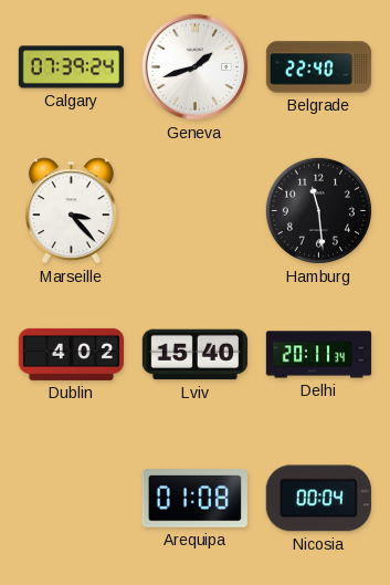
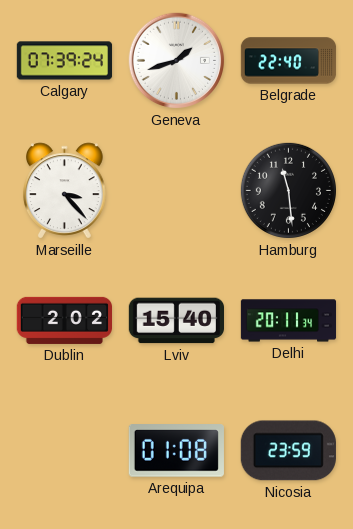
Dublin: 4:02 -> 2:02
Nicosia: 00:04 -> 23:59
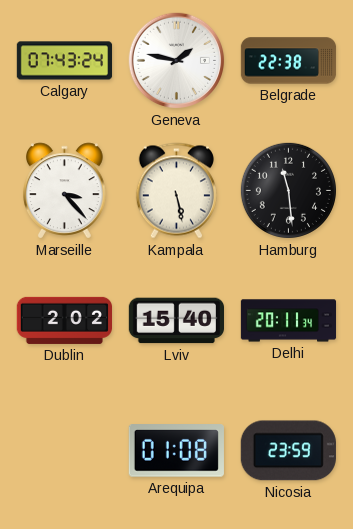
Calgary: 07:39 -> 07:43
Geneva: 1:42 -> 1:47
Belgrade: 22:40 -> 22:38
Kampala: none -> 5:28
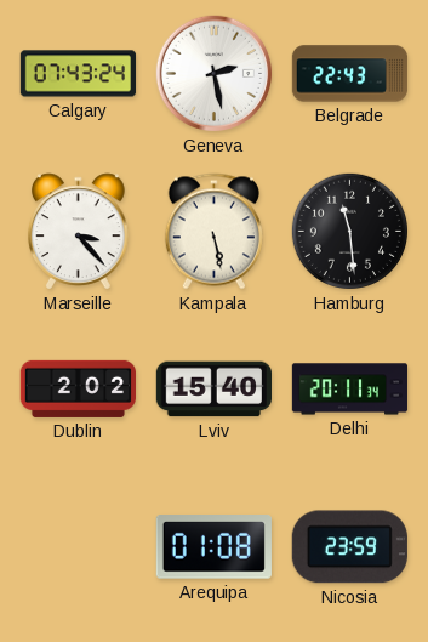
Geneva: 1:47 -> 2:28
Belgrade: 22:38 -> 22:43
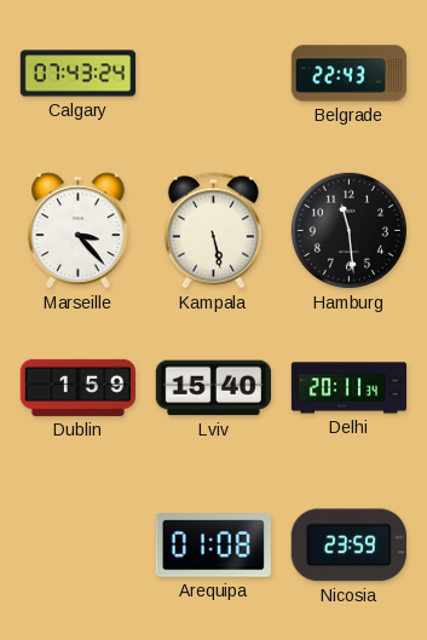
Geneva: 2:28 -> none
Dublin: 2:02 -> 1:59
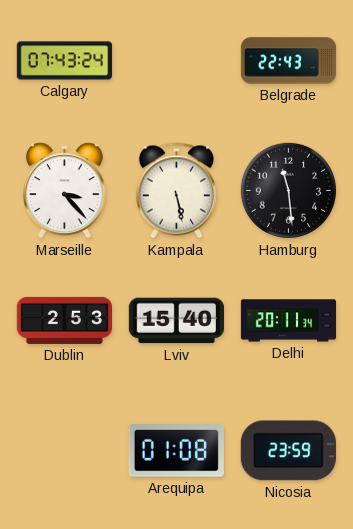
Dublin: 1:59 -> 2:53
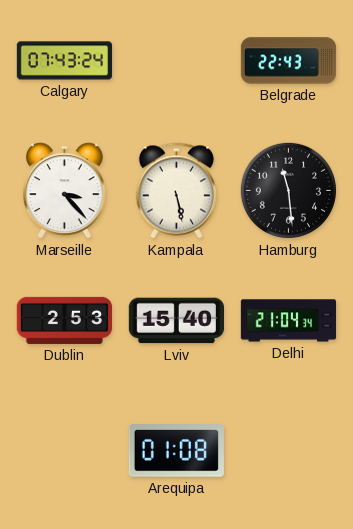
Delhi: 20:11 -> 21:04
Nicosia: 23:59 -> none
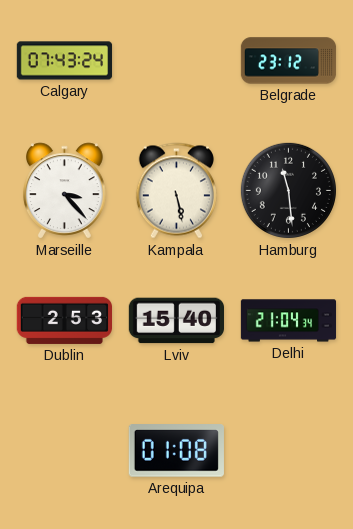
Belgrade: 22:43 -> 23:12
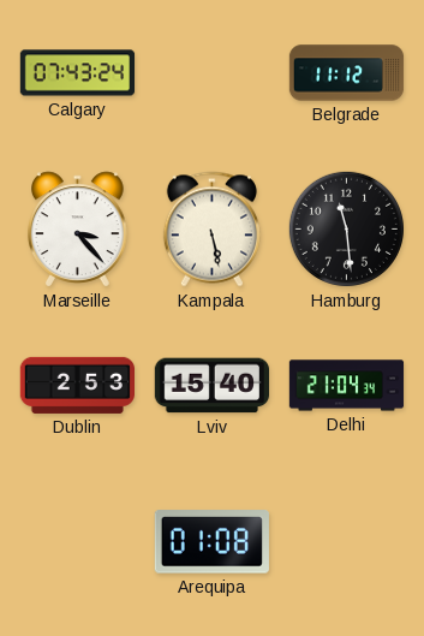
Belgrade: 23:12 -> 11:12
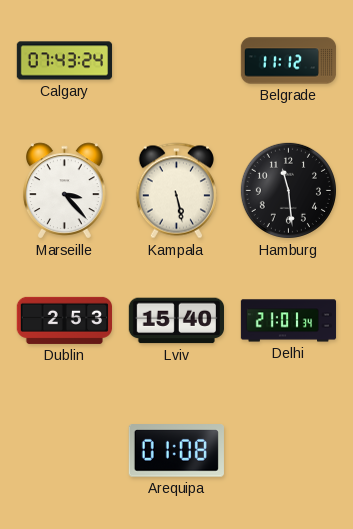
Delhi: 21:04 -> 21:01
